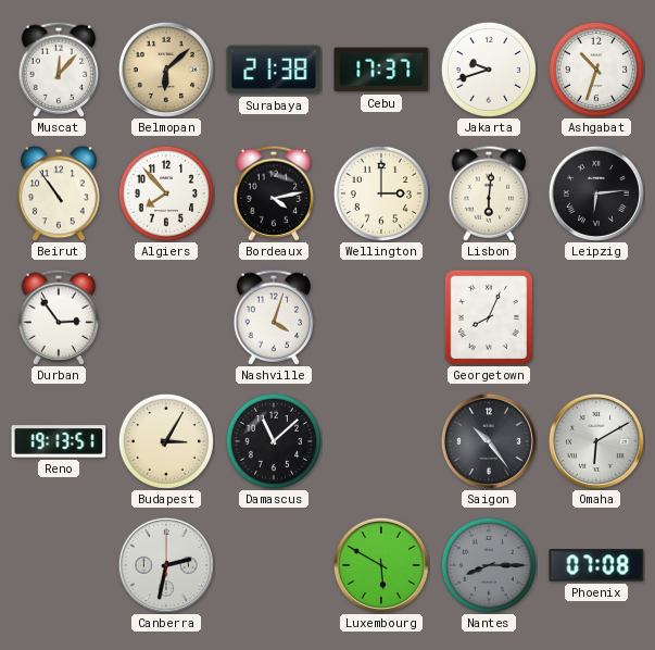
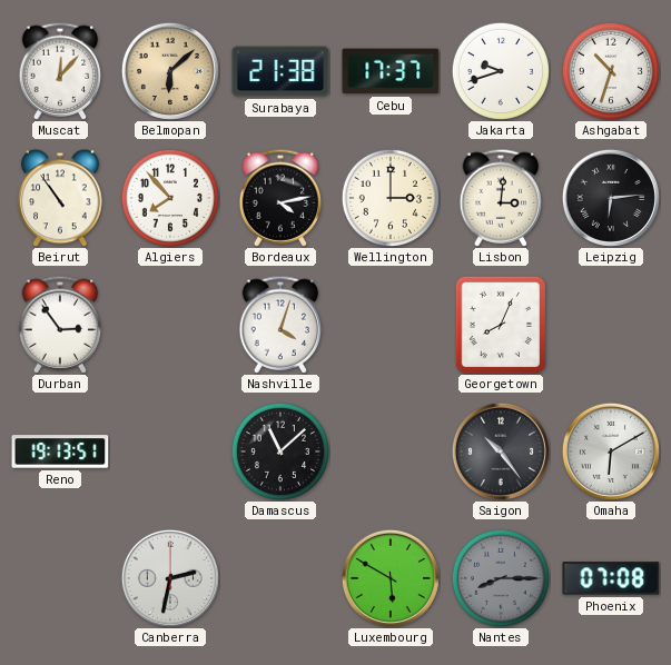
Lisbon: 6:01 -> 3:01
Budapest: 3:05 -> none
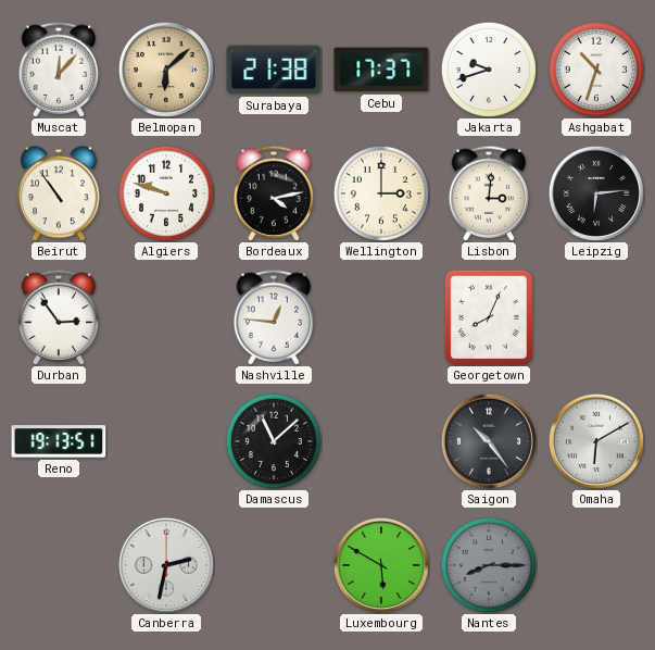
Algiers: 7:53 -> 9:48
Nashville: 4:03 -> 12:46
Phoenix: 07:08 -> none
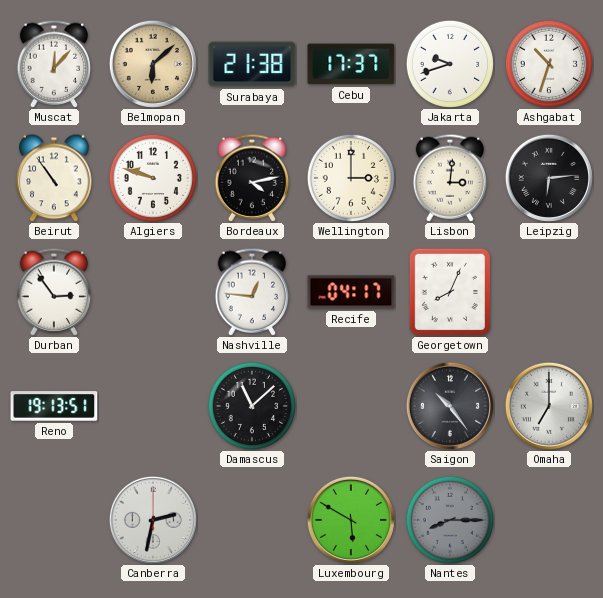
Recife: none -> 04:17
Omaha: 6:10 -> 7:00
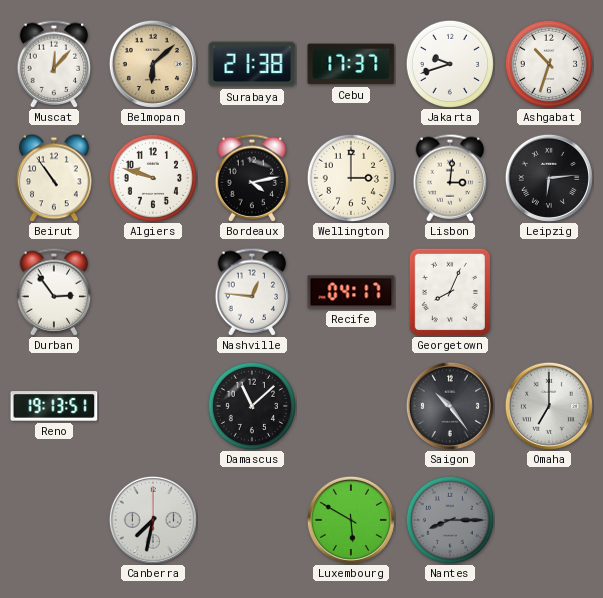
Canberra: 2:32 -> 7:32
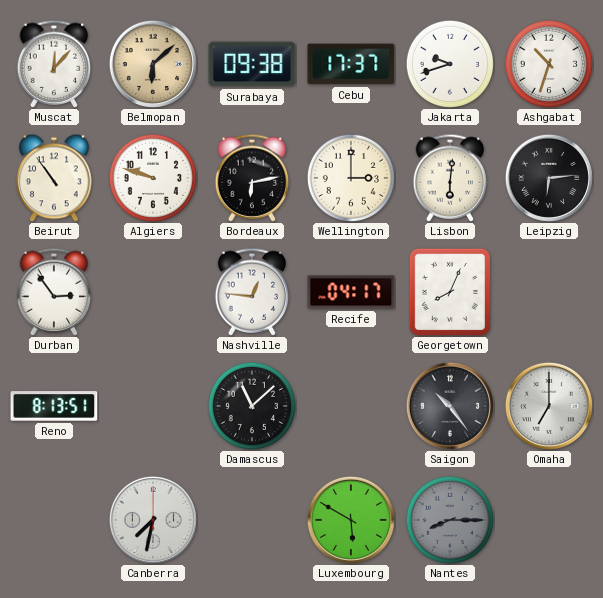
Surabaya: 21:38 -> 09:38
Bordeaux: 4:13 -> 6:13
Lisbon: 3:01 -> 6:01
Reno: 19:13 -> 8:13
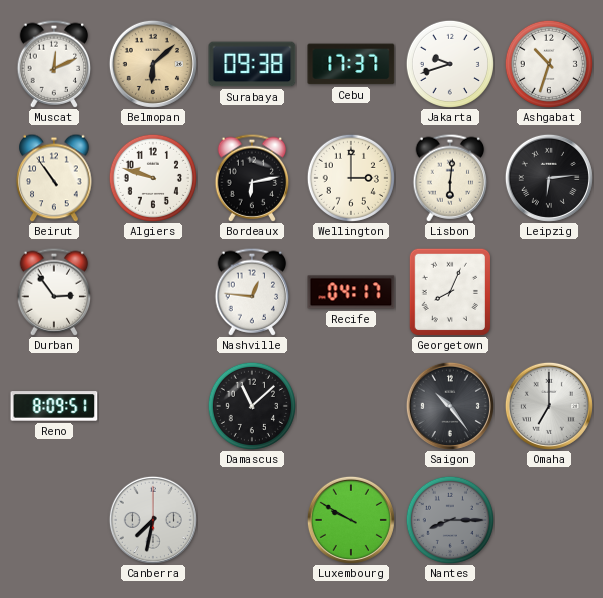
Muscat: 12:07 -> 12:11
Reno: 8:13 -> 8:09
Luxembourg: 5:50 -> 9:50
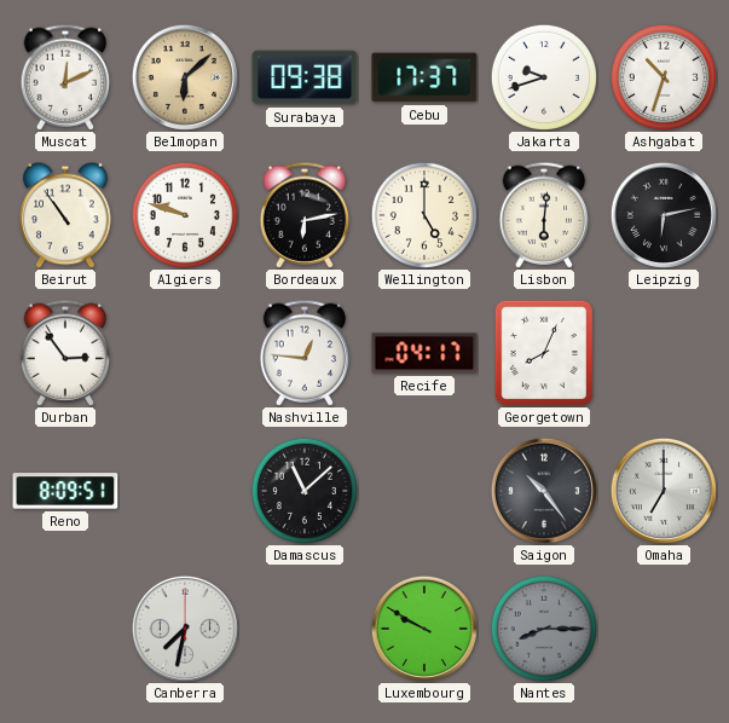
Wellington: 3:00 -> 5:00
Leipzig: 6:14 -> 6:13
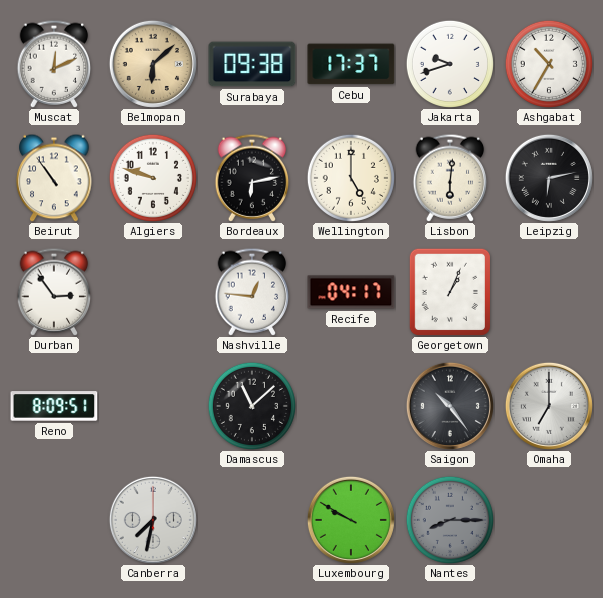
Ashgabat: 10:33 -> 10:35
Georgetown: 8:04 -> 1:04
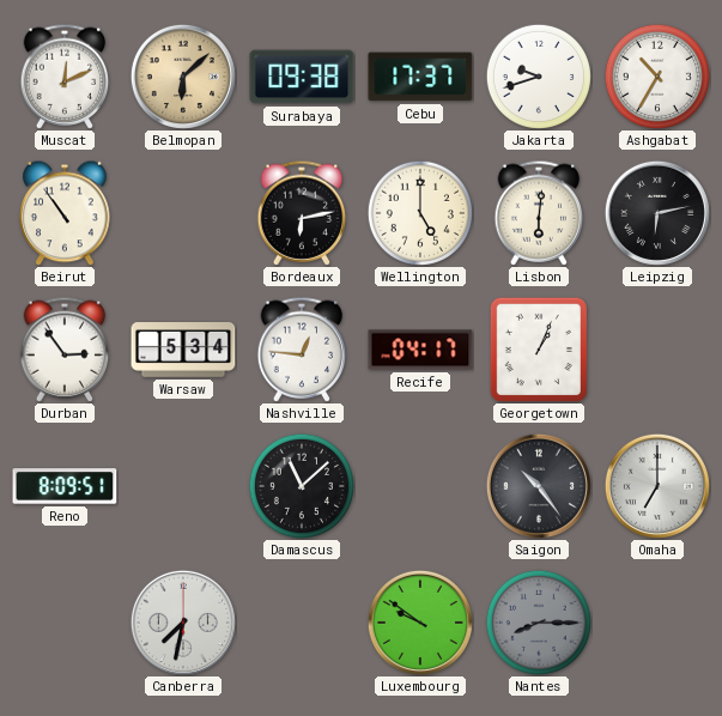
Algiers: 9:48 -> none
Warsaw: none -> 5:34
Luxembourg: 9:50 -> 9:51
